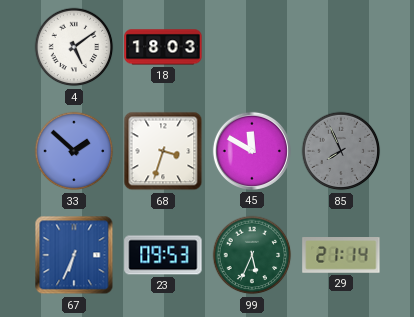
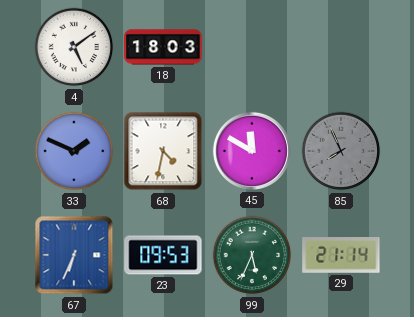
33: 1:52 -> 1:49
68: 3:33 -> 4:32
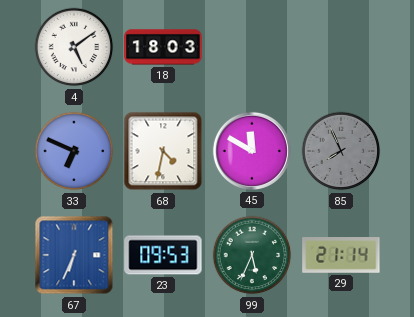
33: 1:49 -> 6:49
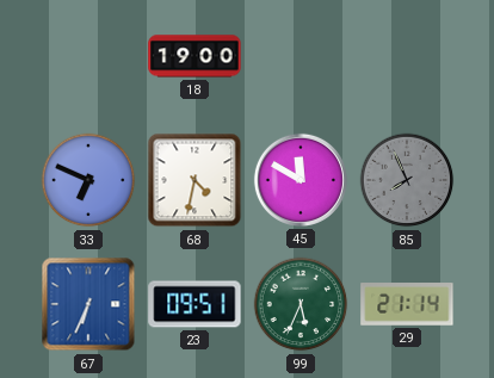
4: 5:09 -> none
18: 18:03 -> 19:00
23: 09:53 -> 09:51
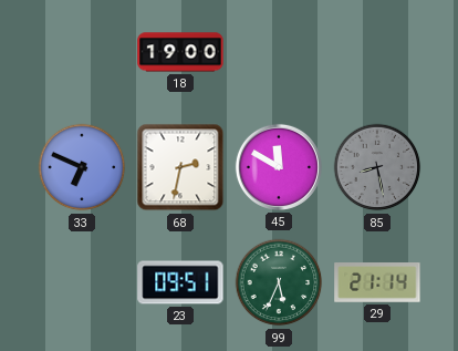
68: 4:32 -> 2:32
85: 7:56 -> 8:28
67: 6:34 -> none
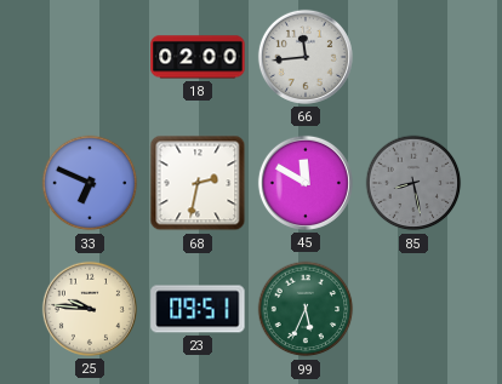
18: 19:00 -> 02:00
66: none -> 11:44
25: none -> 9:46
29: 21:14 -> none
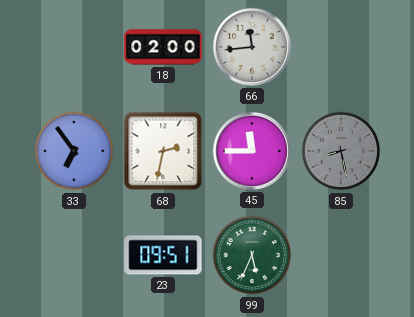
33: 6:49 -> 6:54
45: 11:50 -> 11:45
25: 9:46 -> none
